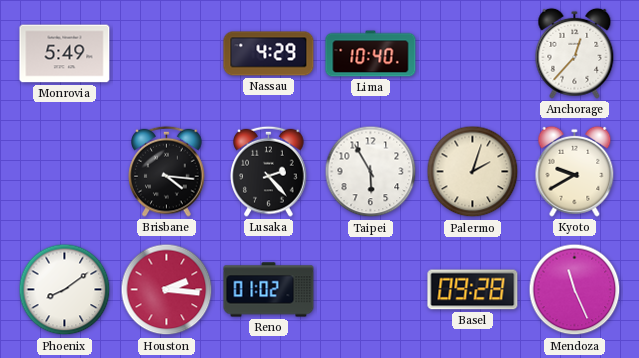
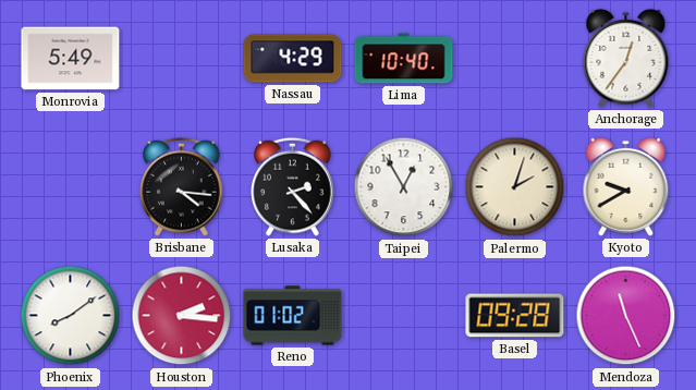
Anchorage: 12:37 -> 12:36
Taipei: 5:55 -> 12:55
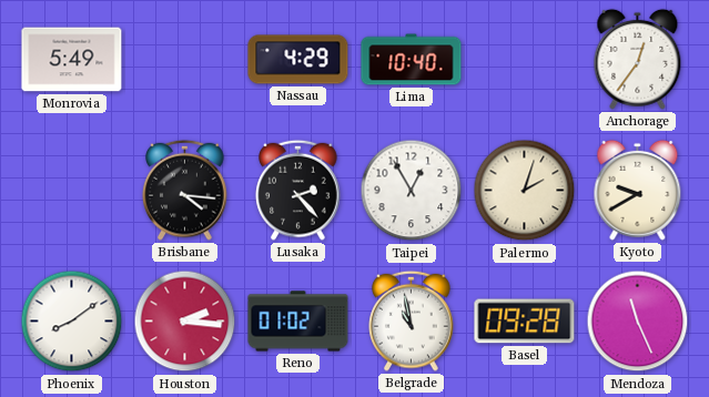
Belgrade: none -> 10:58
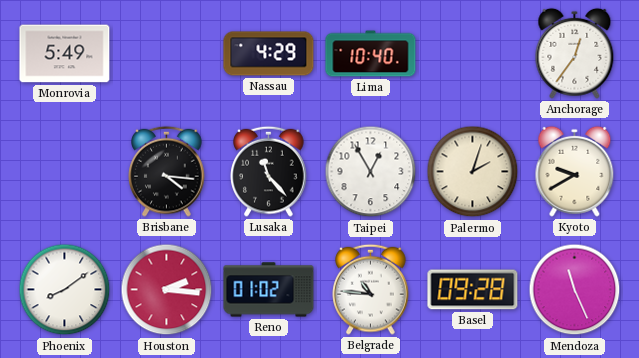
Lusaka: 2:23 -> 11:23
Belgrade: 10:58 -> 10:46
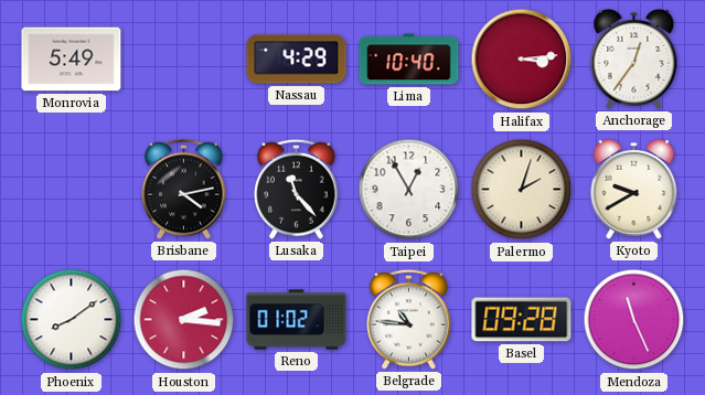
Halifax: none -> 3:14
Brisbane: 4:16 -> 4:13
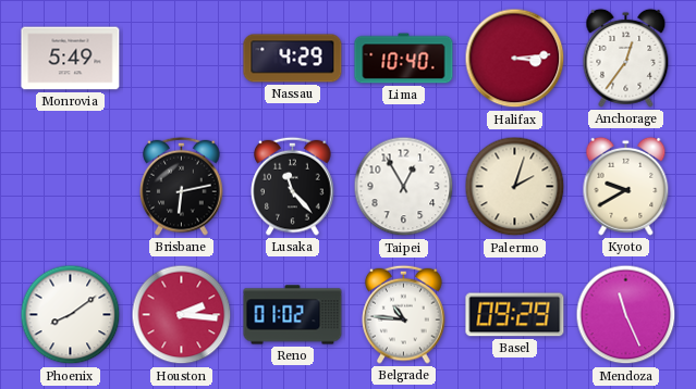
Brisbane: 4:13 -> 6:13
Basel: 09:28 -> 09:29
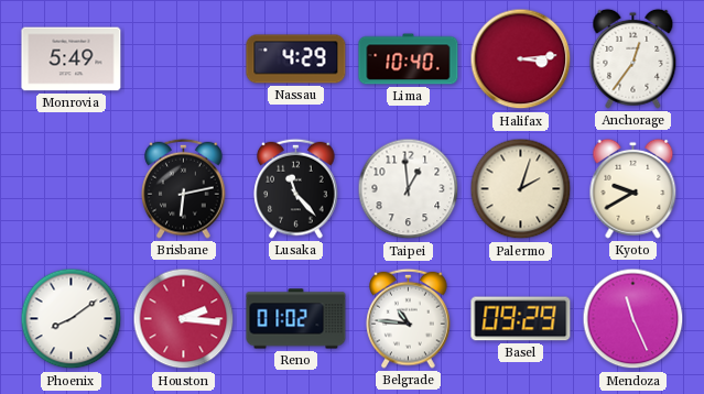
Taipei: 12:55 -> 12:59
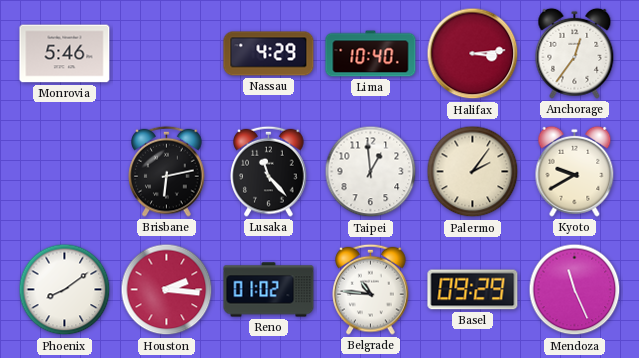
Monrovia: 5:49 -> 5:46
Palermo: 2:03 -> 2:06
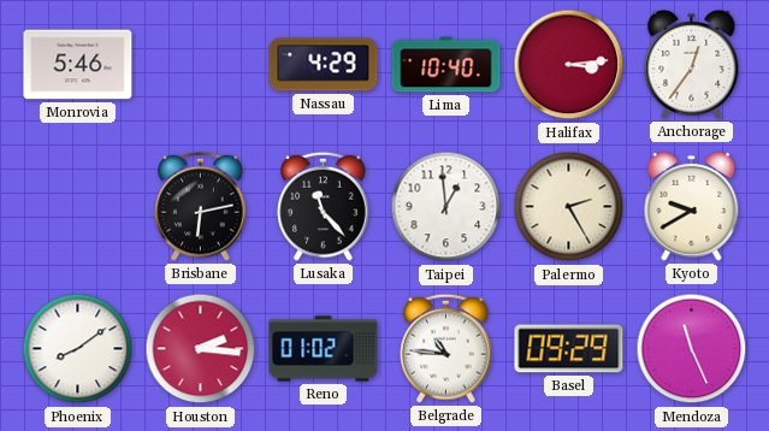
Palermo: 2:06 -> 2:25
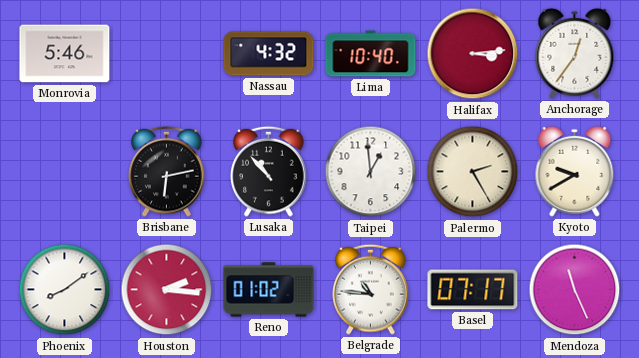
Nassau: 4:29 -> 4:32
Lusaka: 11:23 -> 10:53
Basel: 09:29 -> 07:17
